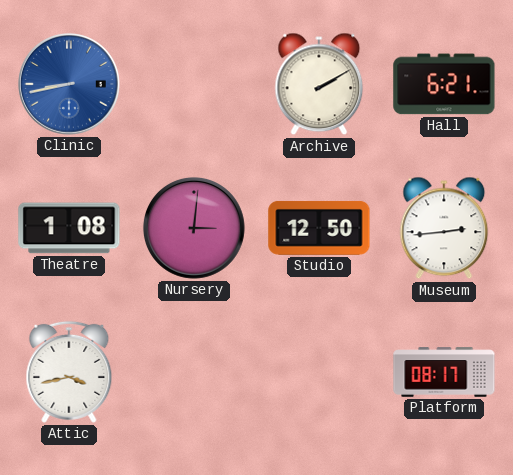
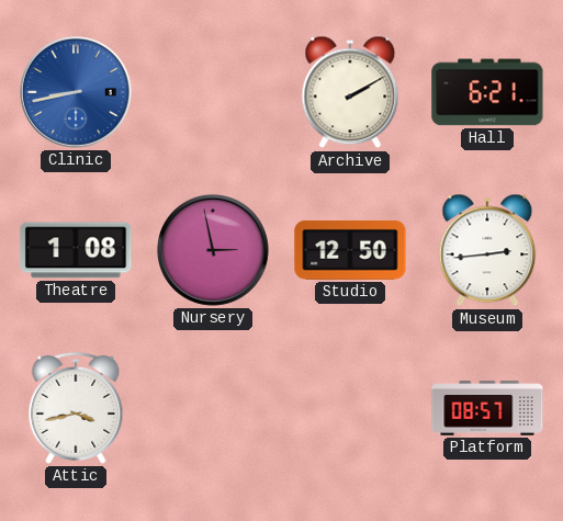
Nursery: 3:01 -> 2:58
Platform: 08:17 -> 08:57
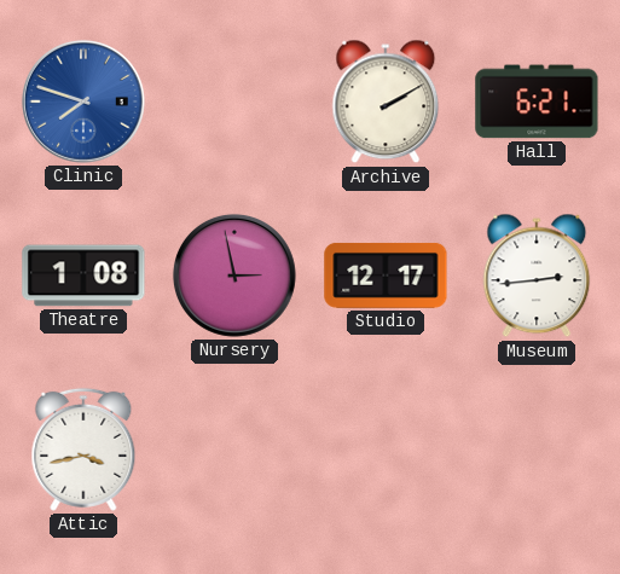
Clinic: 8:43 -> 7:48
Studio: 12:50 -> 12:17
Platform: 08:57 -> none
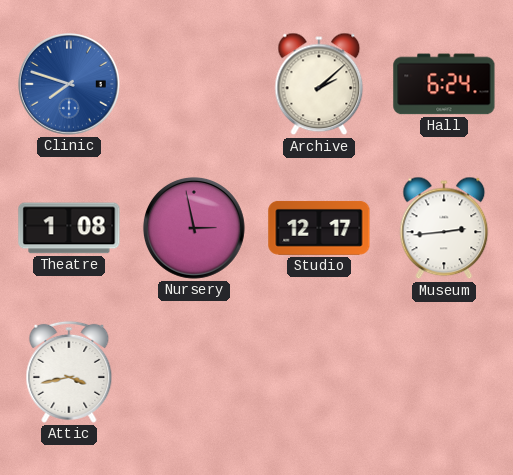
Archive: 2:10 -> 2:08
Hall: 6:21 -> 6:24
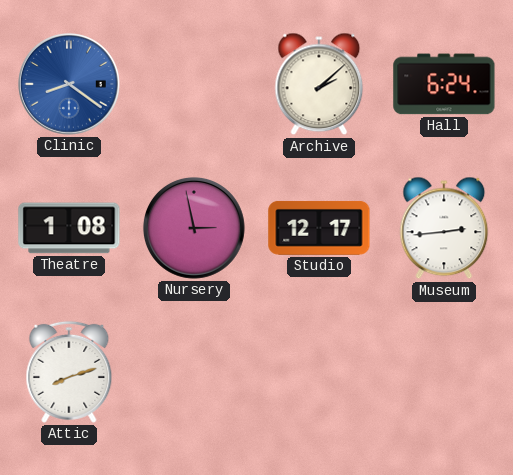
Clinic: 7:48 -> 8:21
Attic: 3:43 -> 8:12
